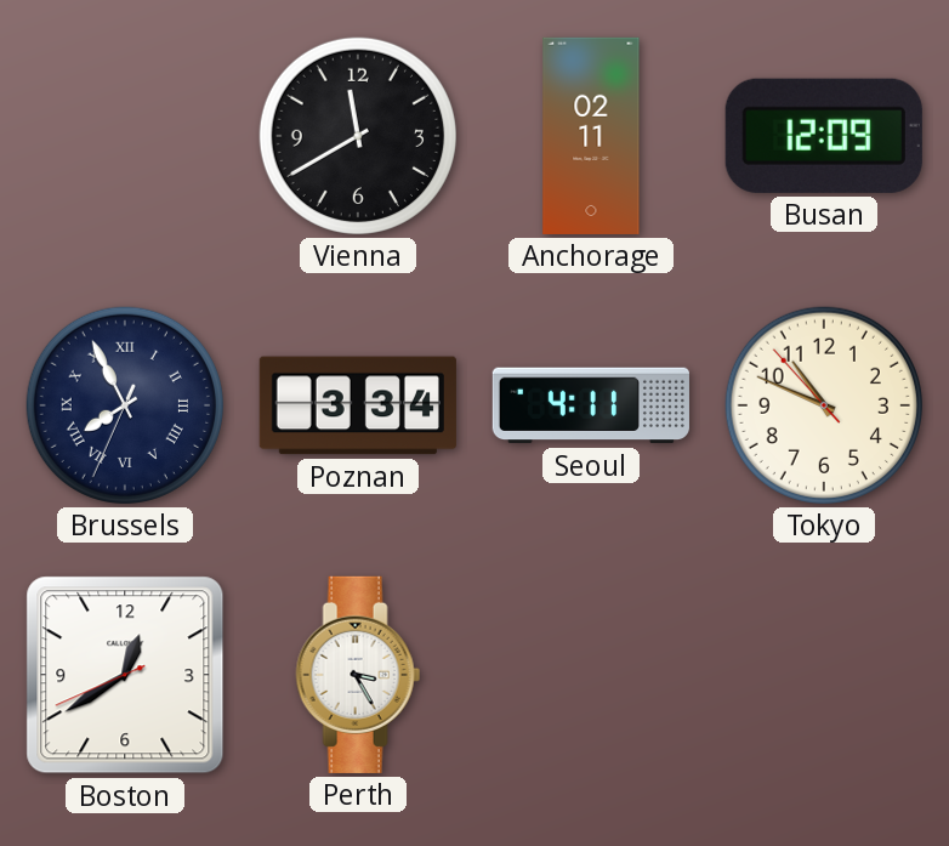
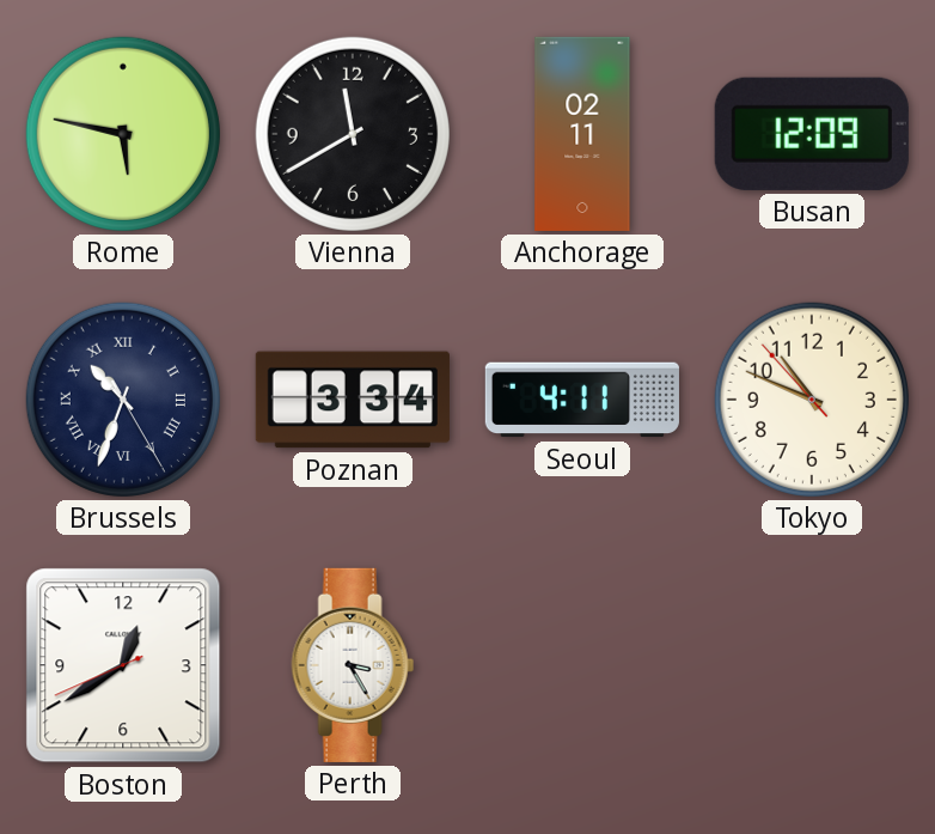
Rome: none -> 5:47
Brussels: 7:55 -> 10:33
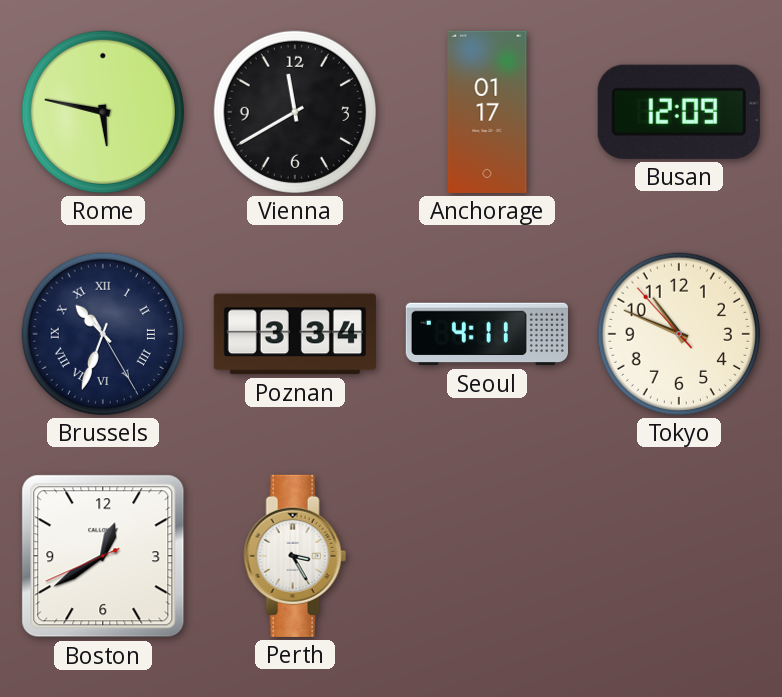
Anchorage: 02:11 -> 01:17
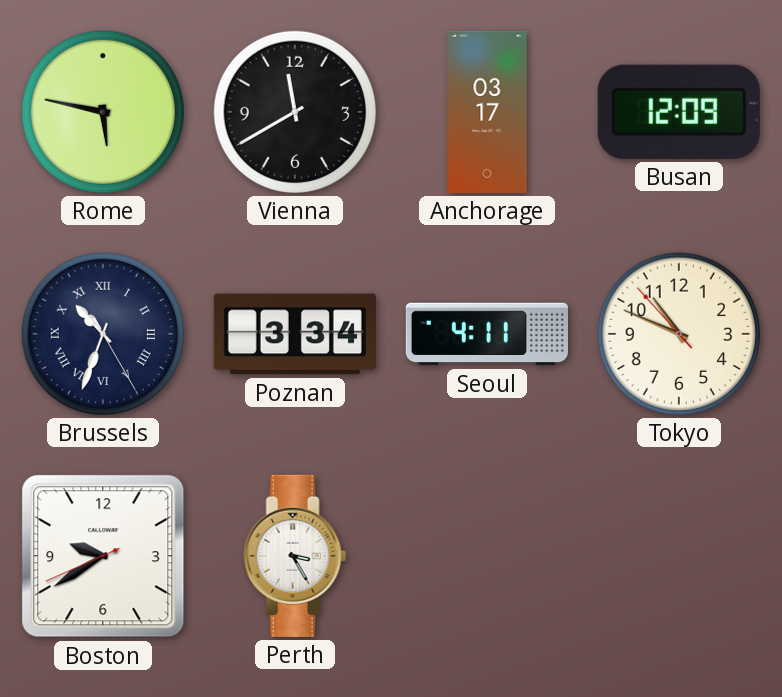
Anchorage: 01:17 -> 03:17
Boston: 12:39 -> 9:39
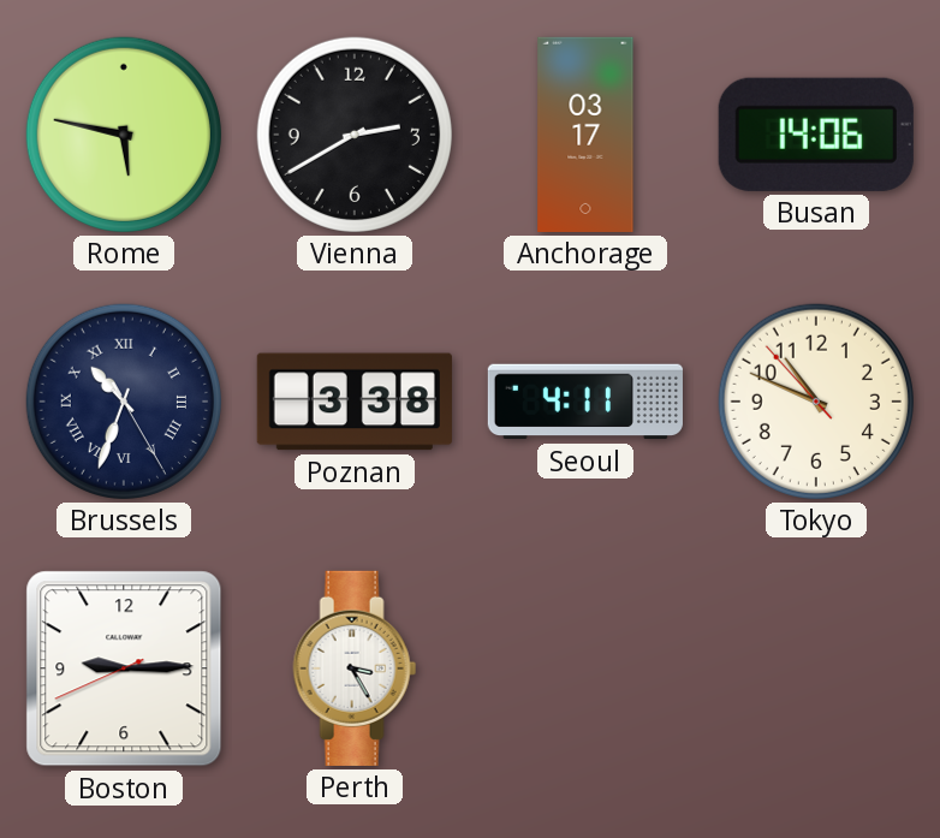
Vienna: 11:40 -> 2:40
Busan: 12:09 -> 14:06
Poznan: 3:34 -> 3:38
Boston: 9:39 -> 9:14
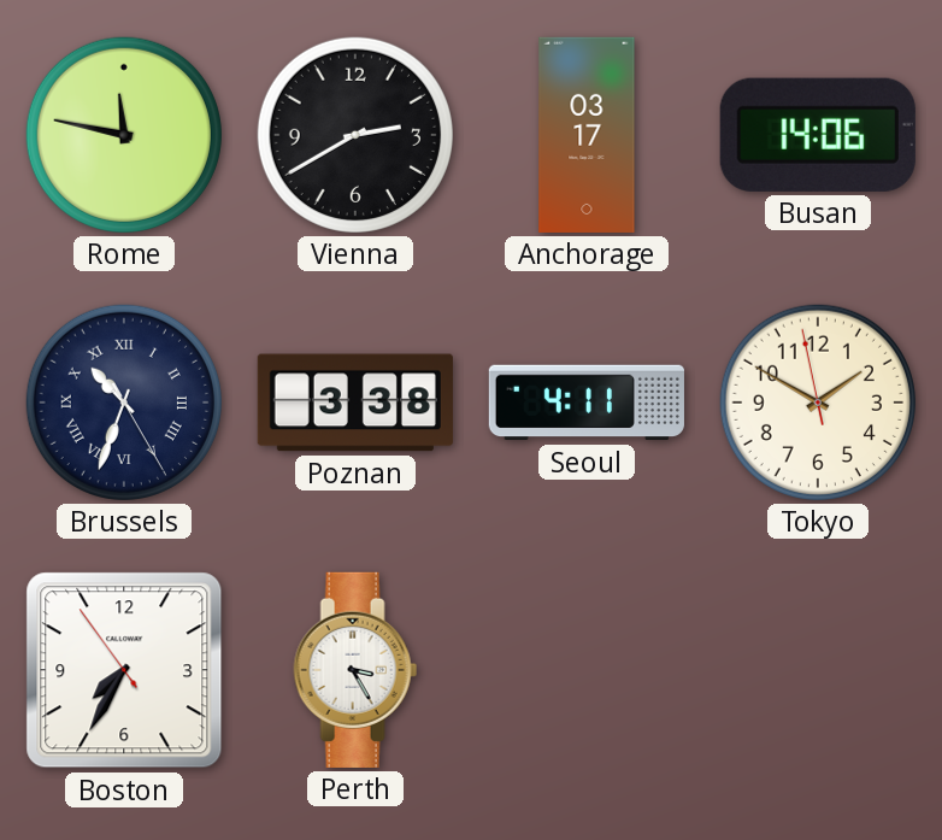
Rome: 5:47 -> 11:47
Tokyo: 10:48 -> 1:49
Boston: 9:14 -> 7:34
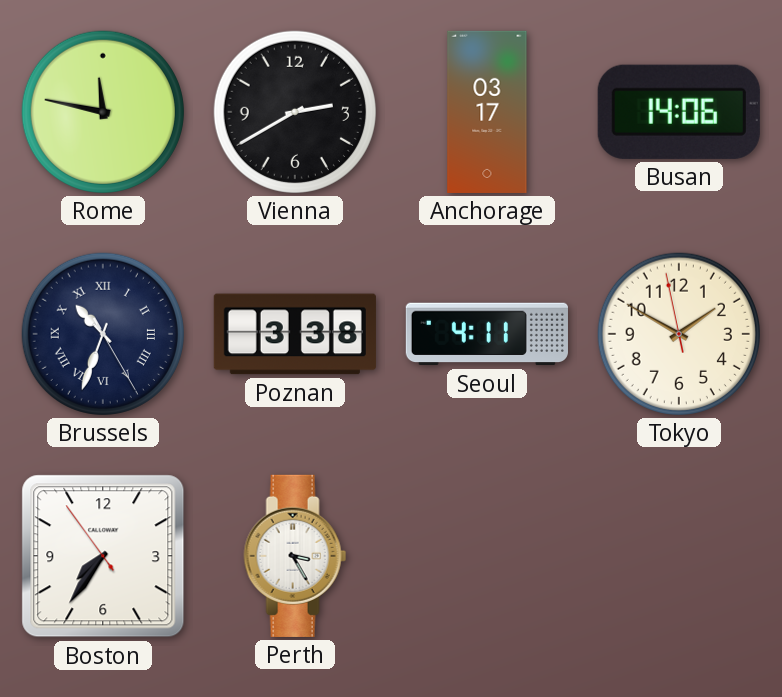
Boston: 7:34 -> 7:35
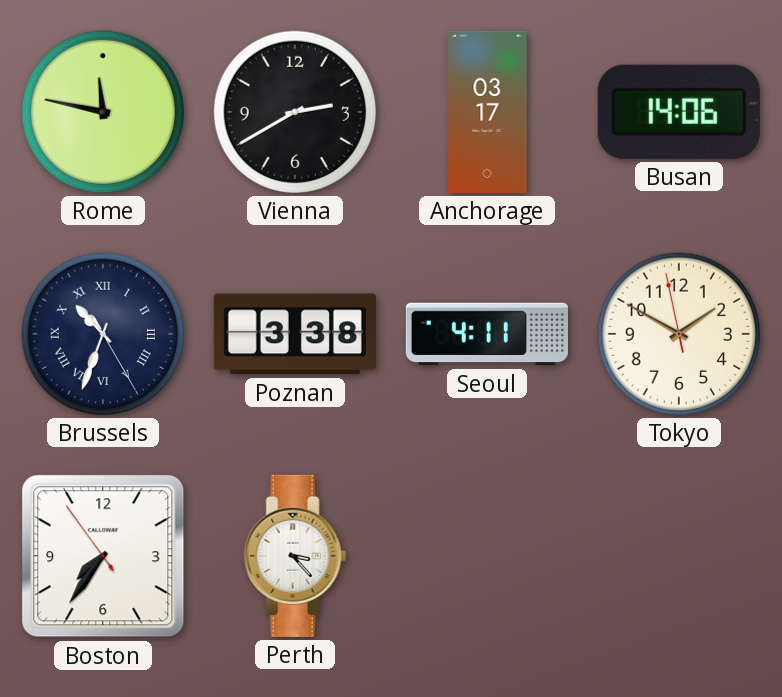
Perth: 3:25 -> 3:23
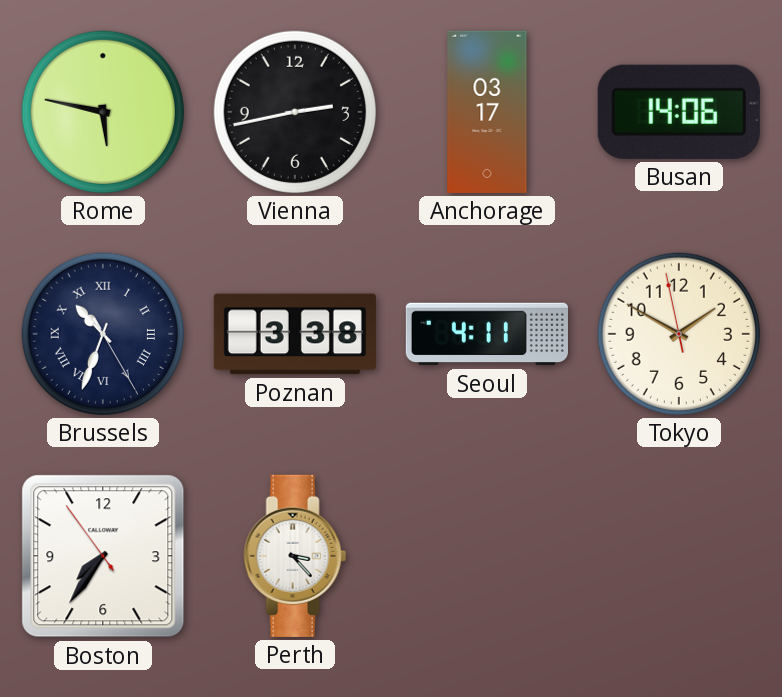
Rome: 11:47 -> 5:47
Vienna: 2:40 -> 2:43
